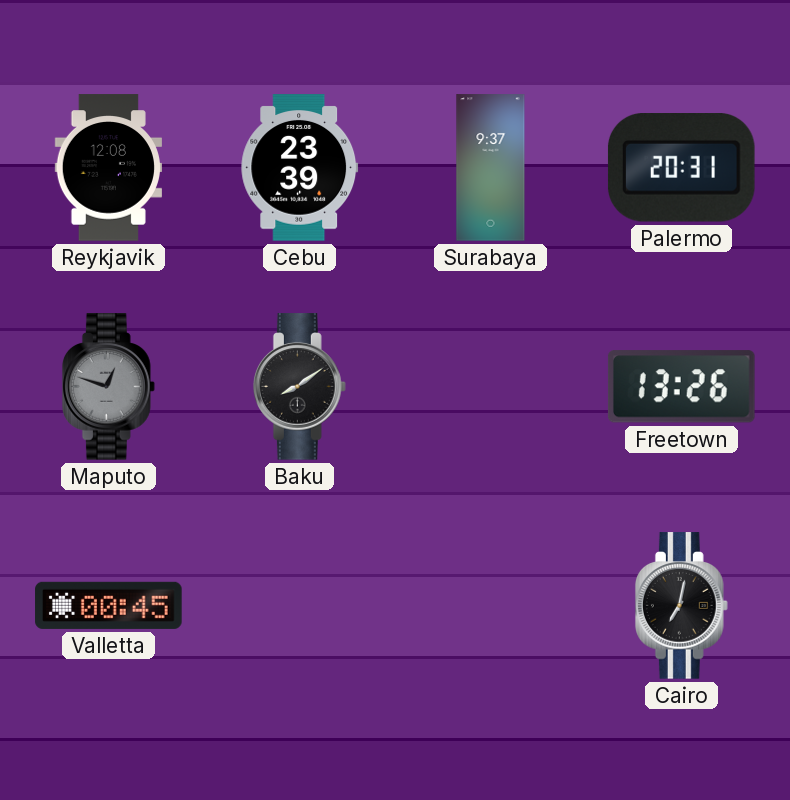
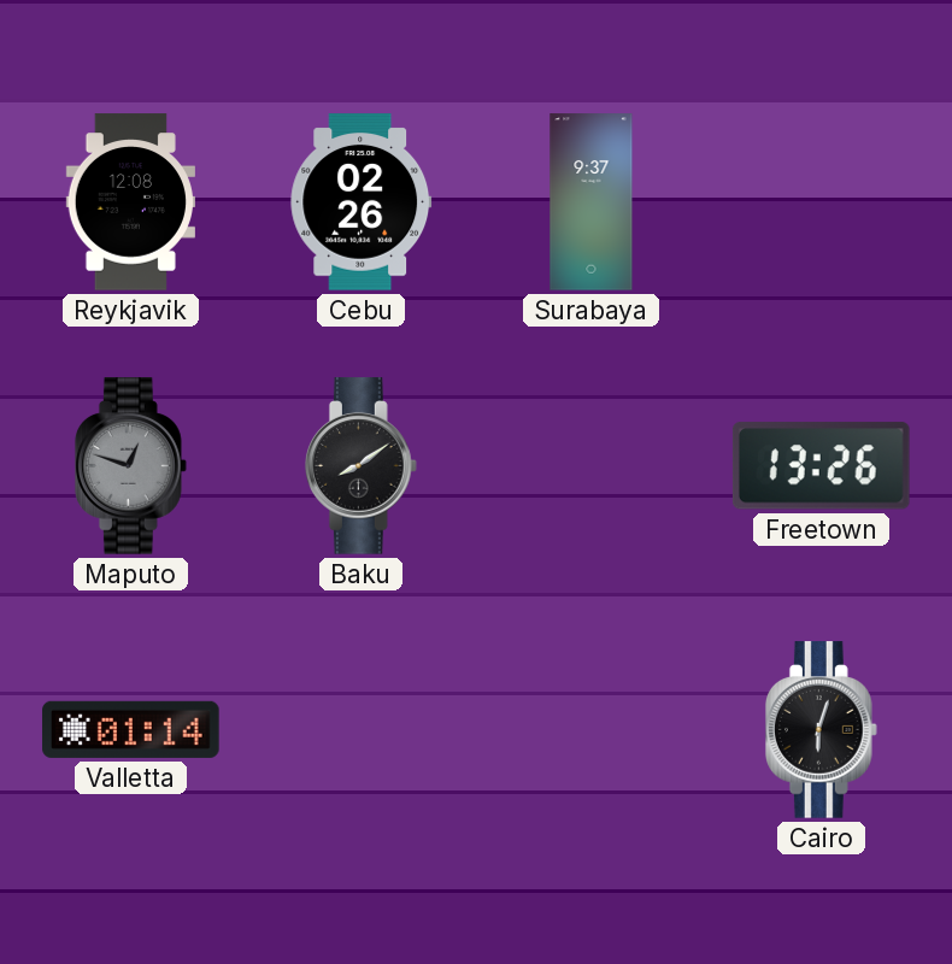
Cebu: 23:39 -> 02:26
Palermo: 20:31 -> none
Valletta: 00:45 -> 01:14
Cairo: 7:02 -> 6:03
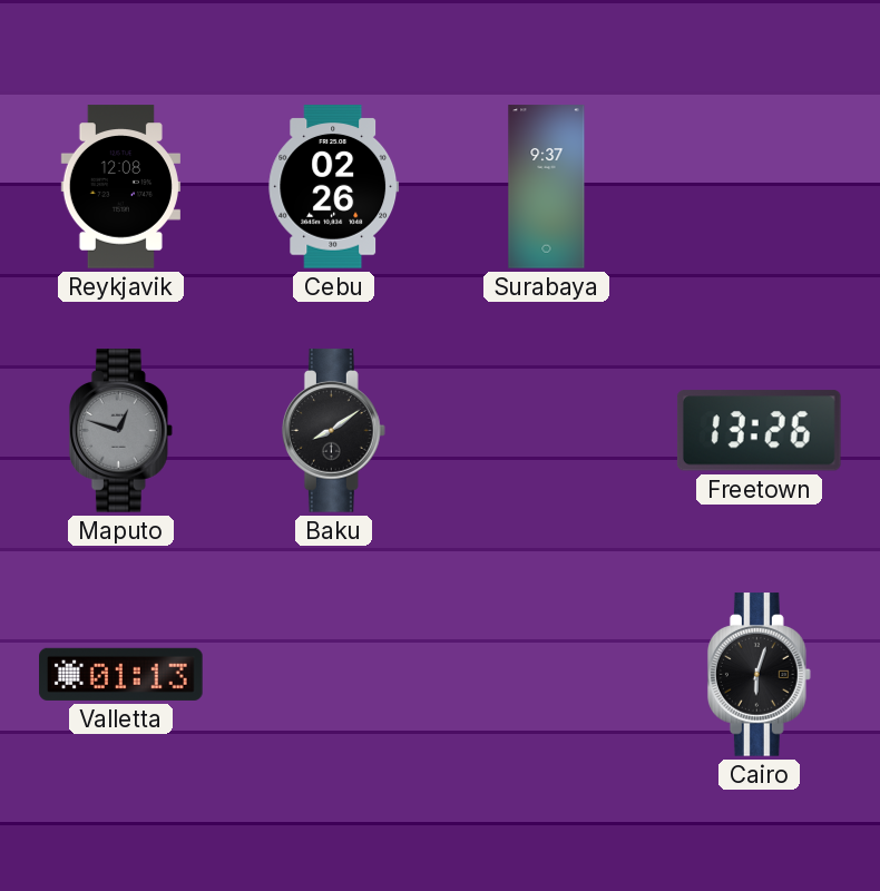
Valletta: 01:14 -> 01:13
